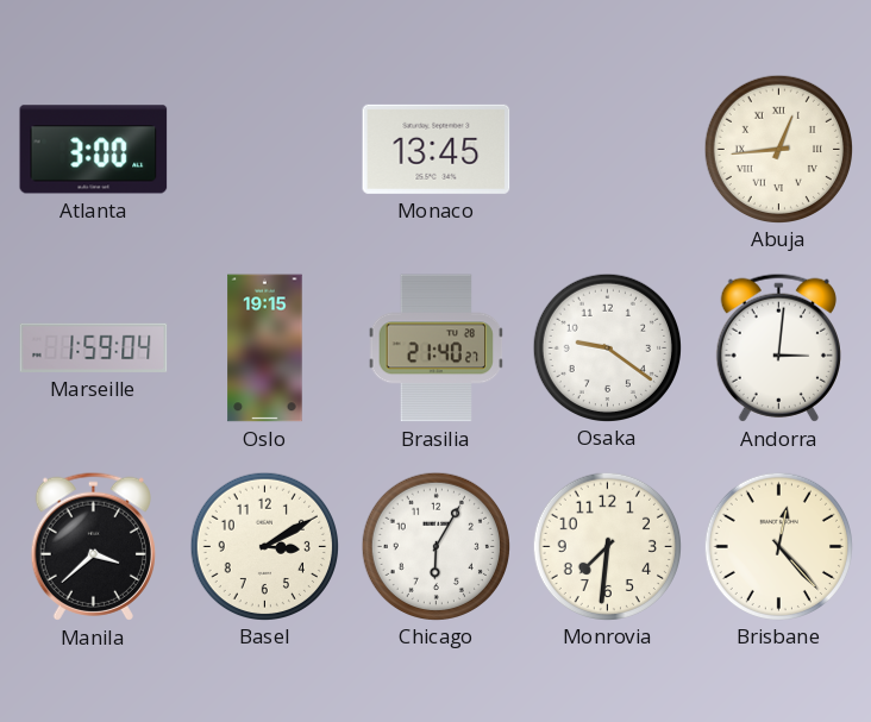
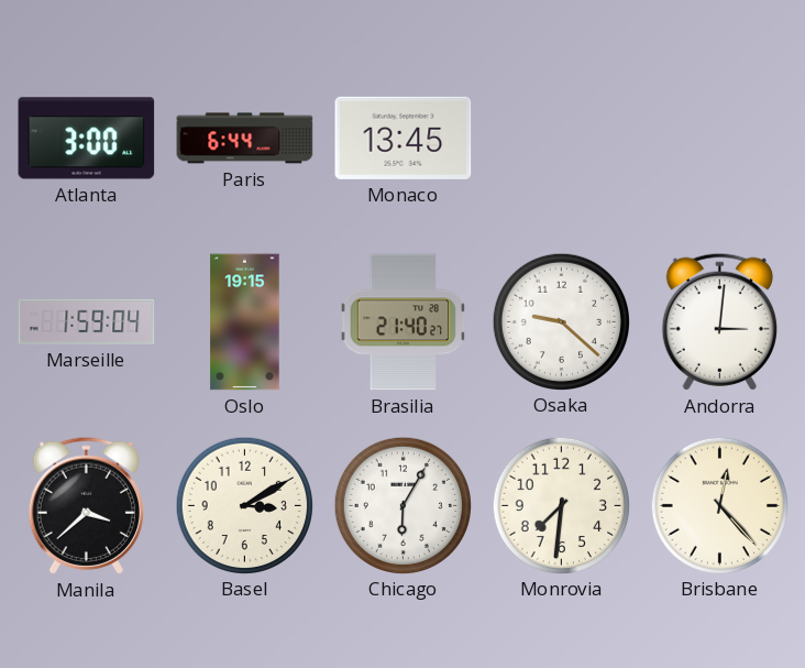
Paris: none -> 6:44
Abuja: 12:44 -> none
Osaka: 9:21 -> 9:22
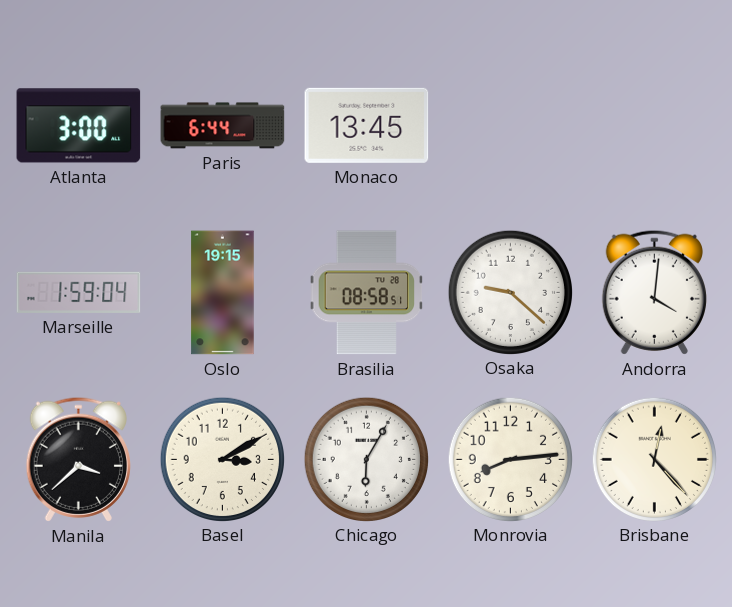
Brasilia: 21:40 -> 08:58
Andorra: 3:01 -> 4:01
Monrovia: 7:31 -> 8:14
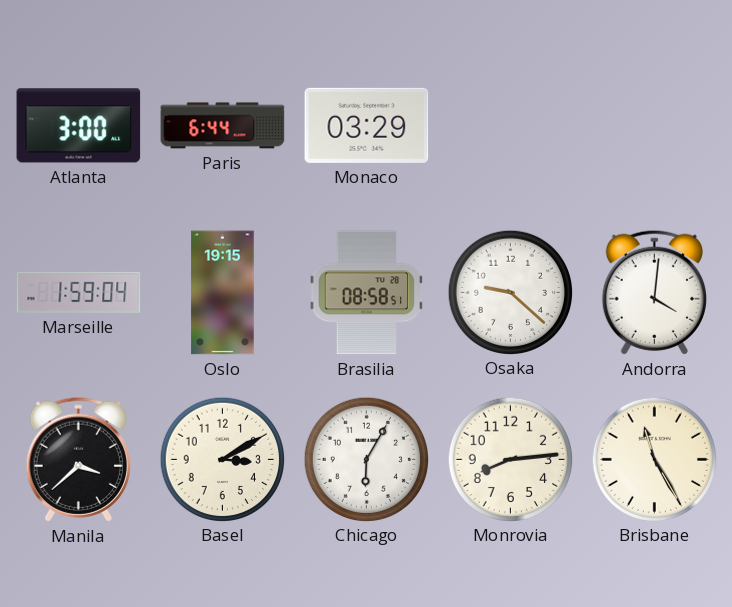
Monaco: 13:45 -> 03:29
Brisbane: 12:23 -> 11:25
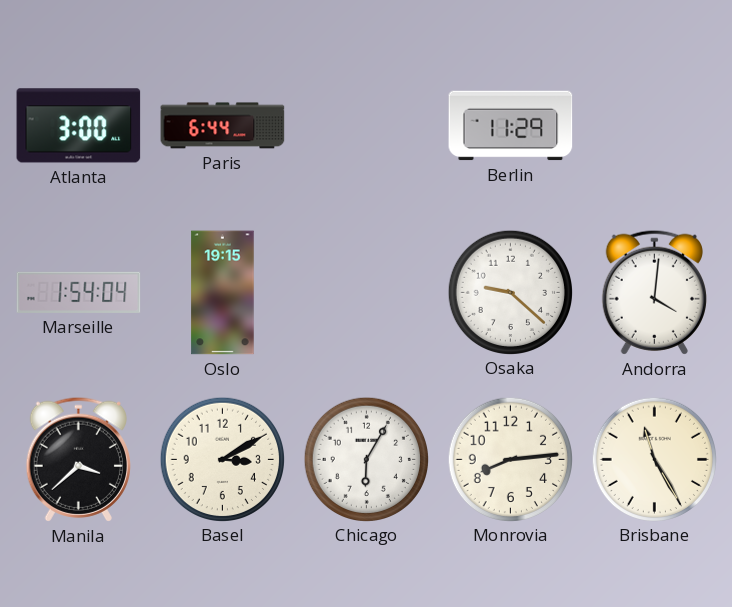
Monaco: 03:29 -> none
Berlin: none -> 11:29
Marseille: 1:59 -> 1:54
Brasilia: 08:58 -> none
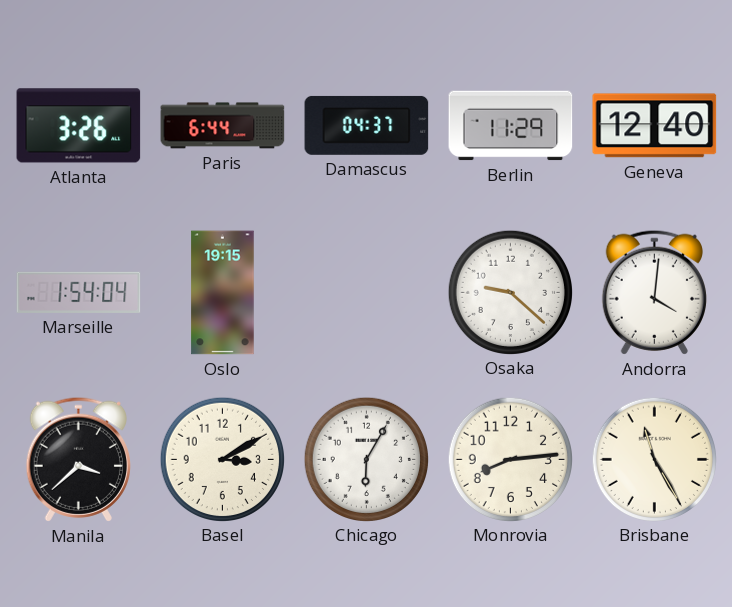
Atlanta: 3:00 -> 3:26
Damascus: none -> 04:37
Geneva: none -> 12:40
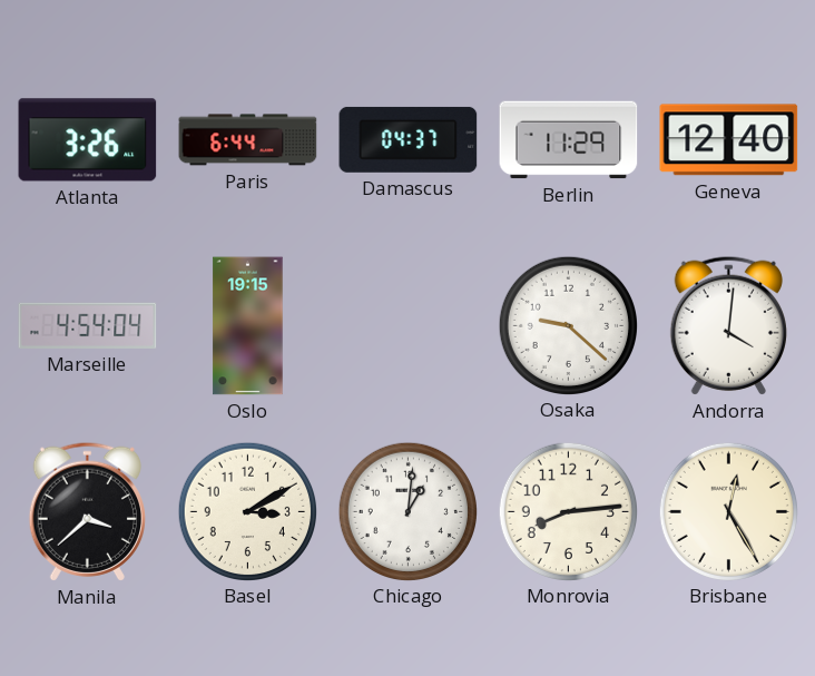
Marseille: 1:54 -> 4:54
Chicago: 6:05 -> 1:01
Brisbane: 11:25 -> 12:25
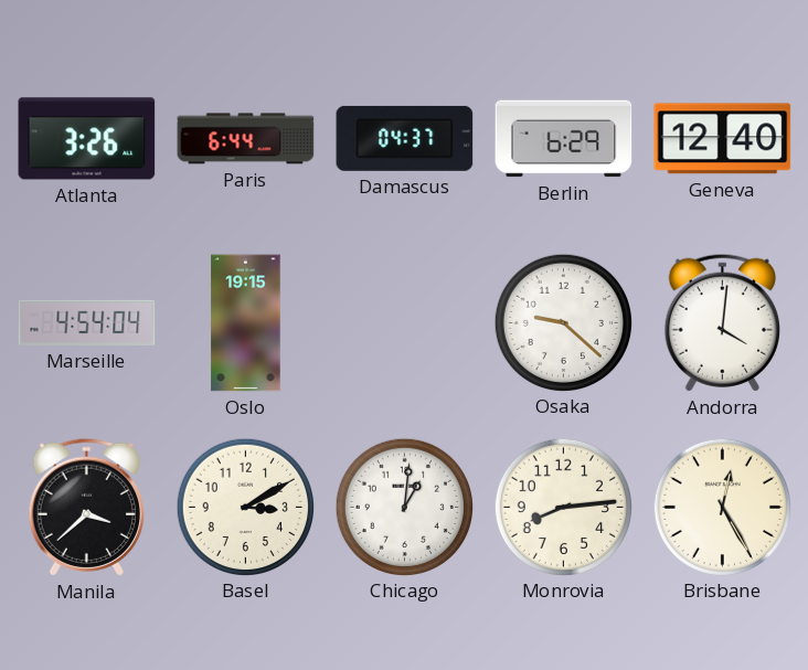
Berlin: 11:29 -> 6:29
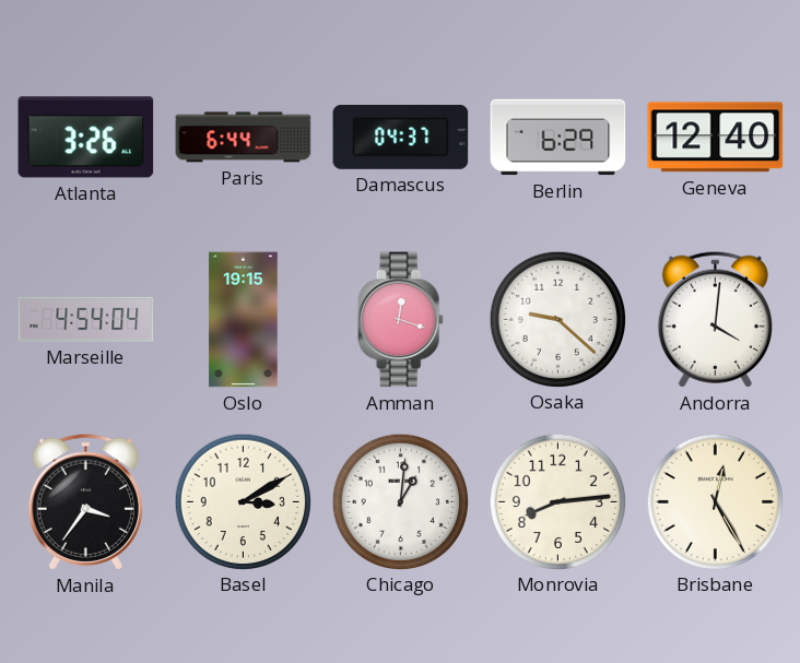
Amman: none -> 12:18
Manila: 3:38 -> 3:36
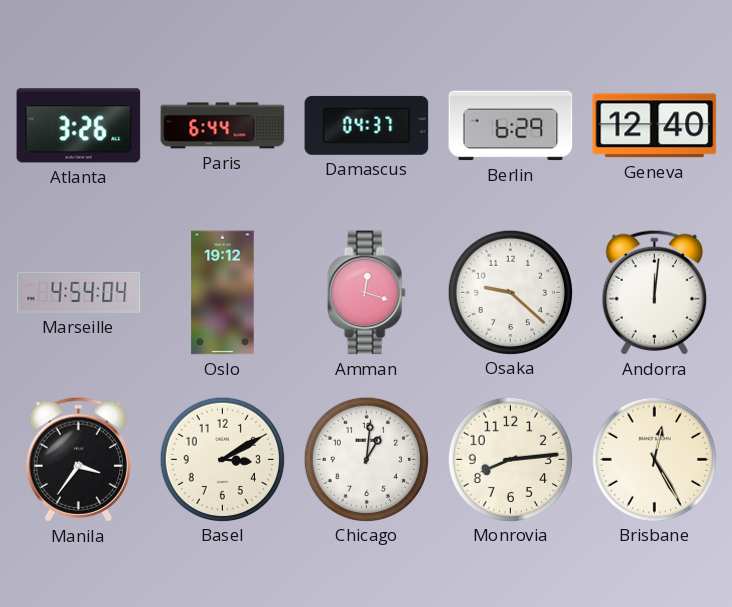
Oslo: 19:15 -> 19:12
Andorra: 4:01 -> 12:01
